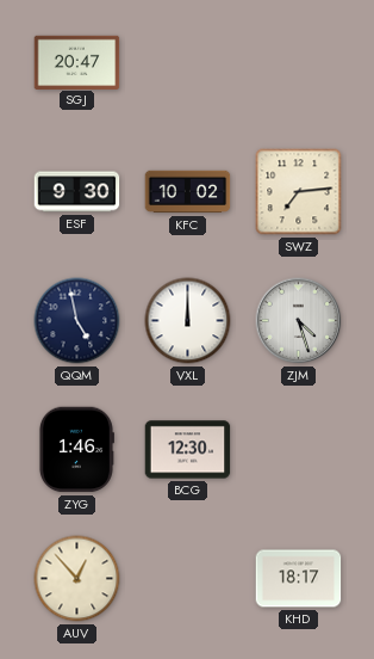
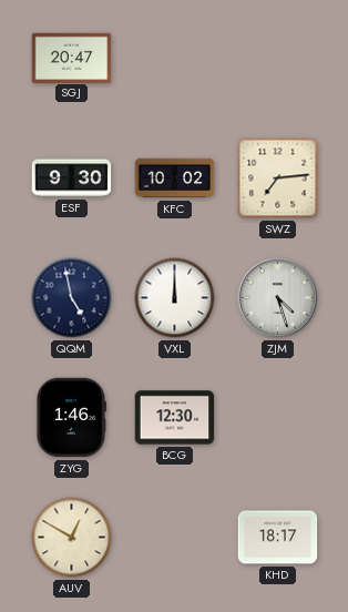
AUV: 12:53 -> 12:50
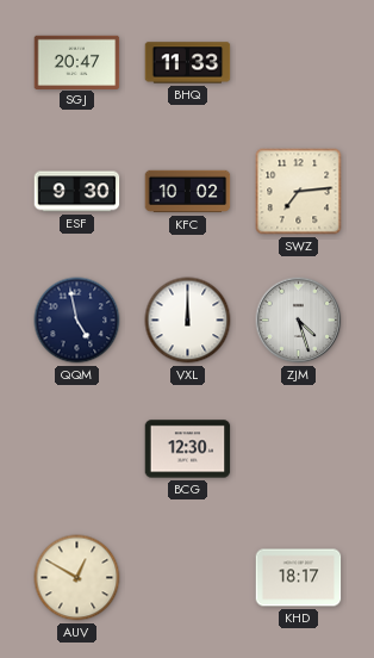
BHQ: none -> 11:33
ZYG: 1:46 -> none
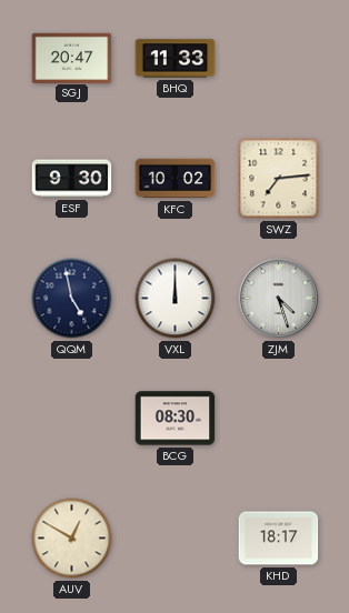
BCG: 12:30 -> 08:30
